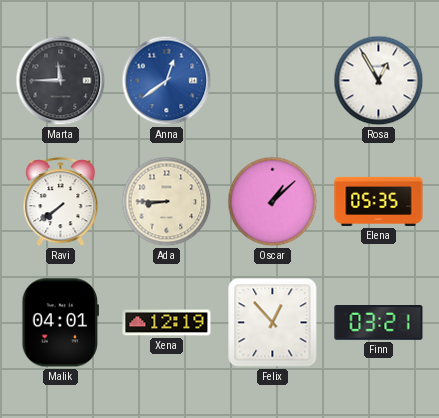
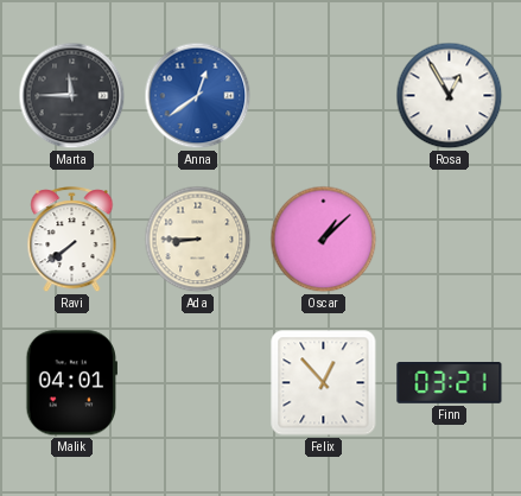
Elena: 05:35 -> none
Xena: 12:19 -> none
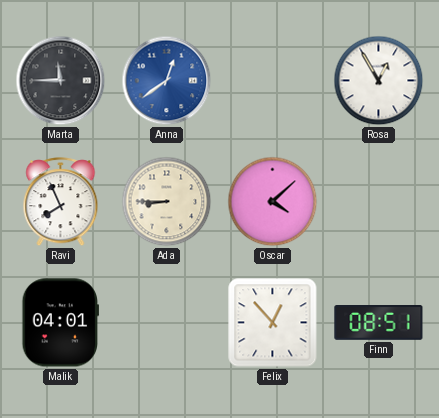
Ravi: 7:39 -> 7:56
Oscar: 1:08 -> 4:08
Finn: 03:21 -> 08:51
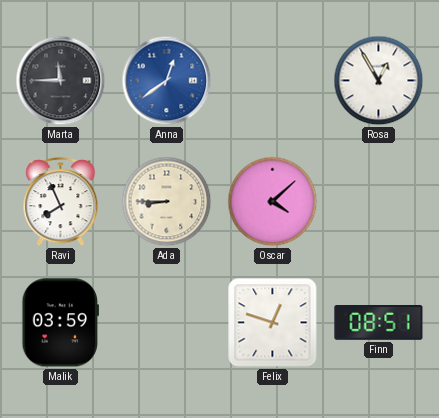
Malik: 04:01 -> 03:59
Felix: 12:53 -> 12:48
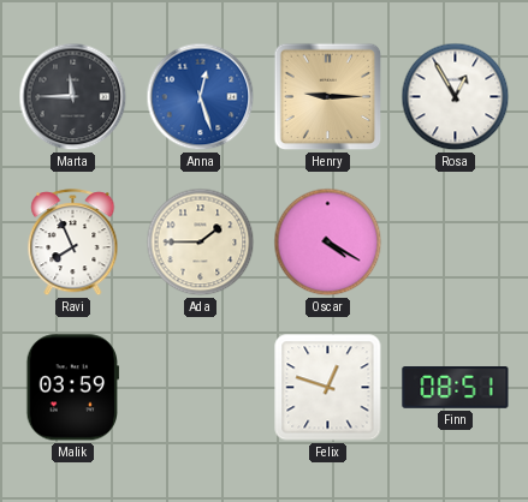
Anna: 12:39 -> 12:27
Henry: none -> 9:15
Ada: 8:45 -> 1:45
Oscar: 4:08 -> 4:20
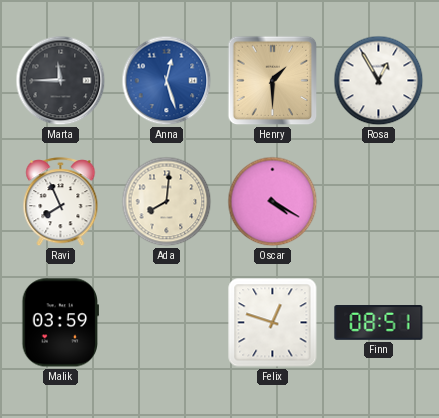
Henry: 9:15 -> 1:30
Ada: 1:45 -> 8:01
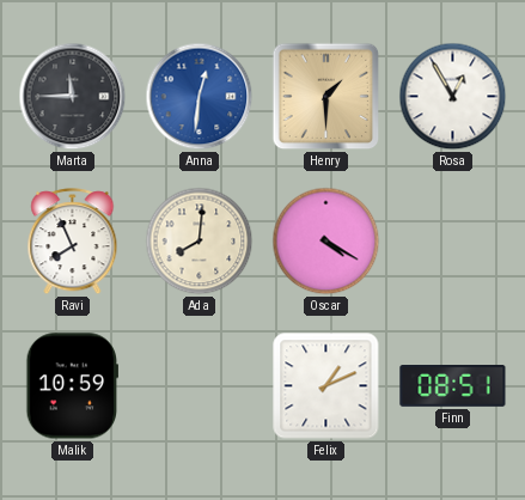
Anna: 12:27 -> 12:31
Malik: 03:59 -> 10:59
Felix: 12:48 -> 1:11
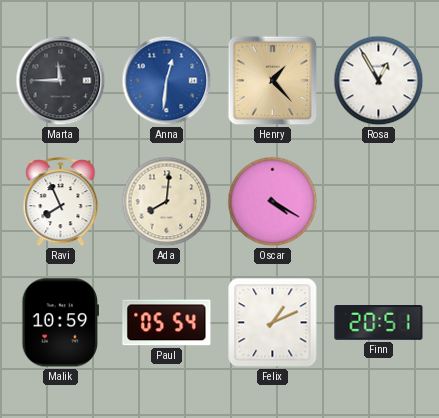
Henry: 1:30 -> 1:23
Paul: none -> 05:54
Finn: 08:51 -> 20:51
